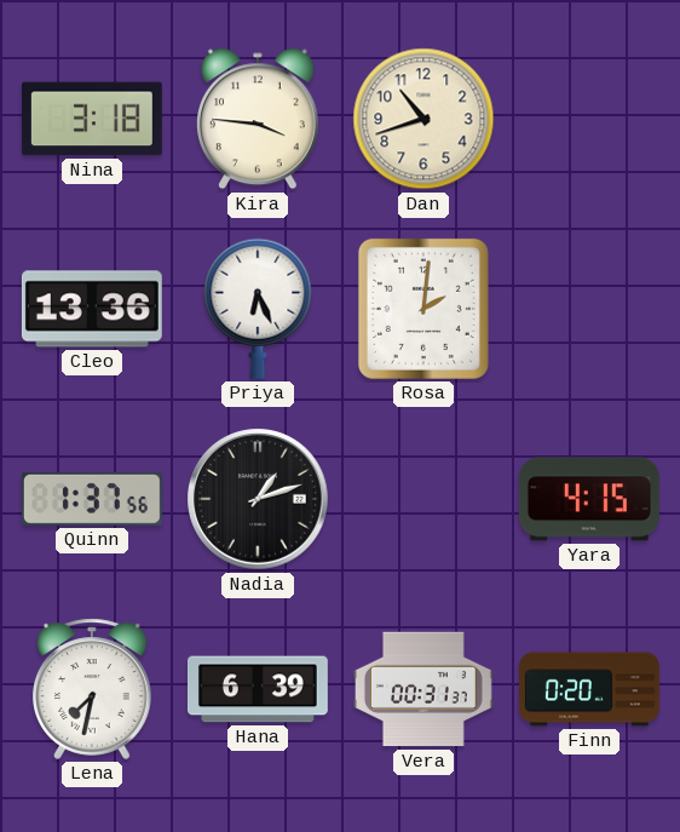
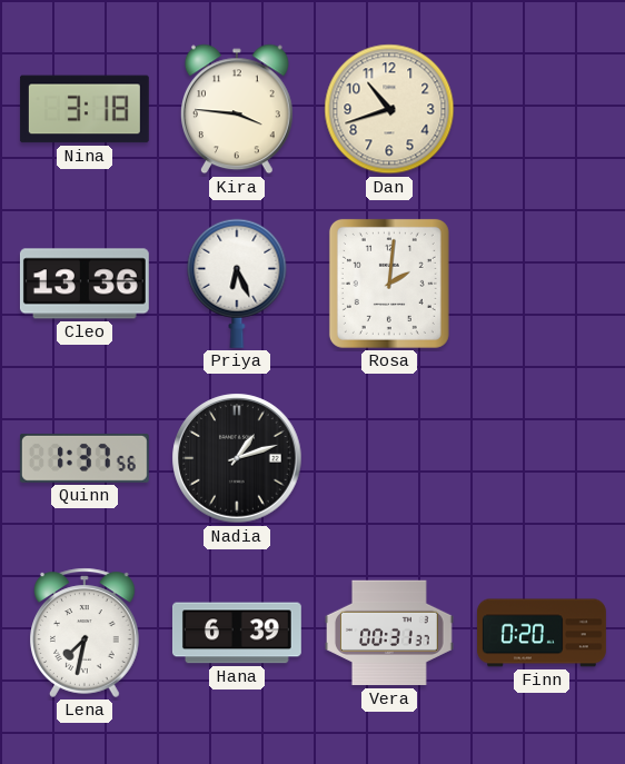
Yara: 4:15 -> none
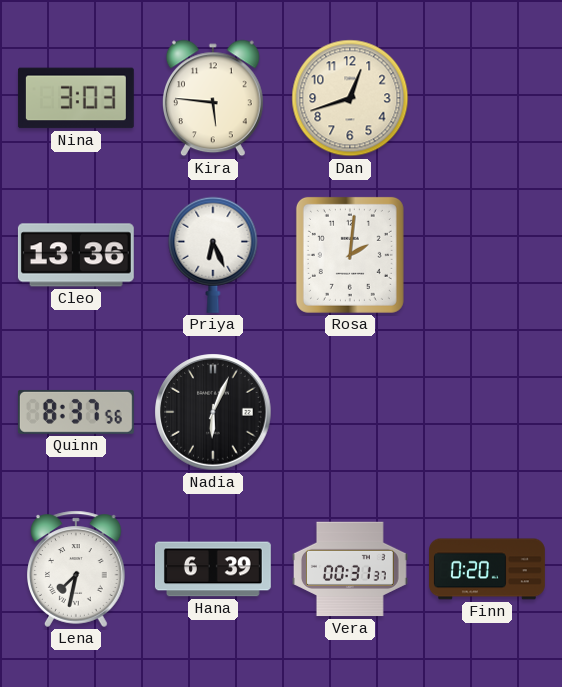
Nina: 3:18 -> 3:03
Kira: 3:46 -> 5:46
Dan: 10:42 -> 12:42
Quinn: 1:37 -> 8:37
Nadia: 1:12 -> 6:04
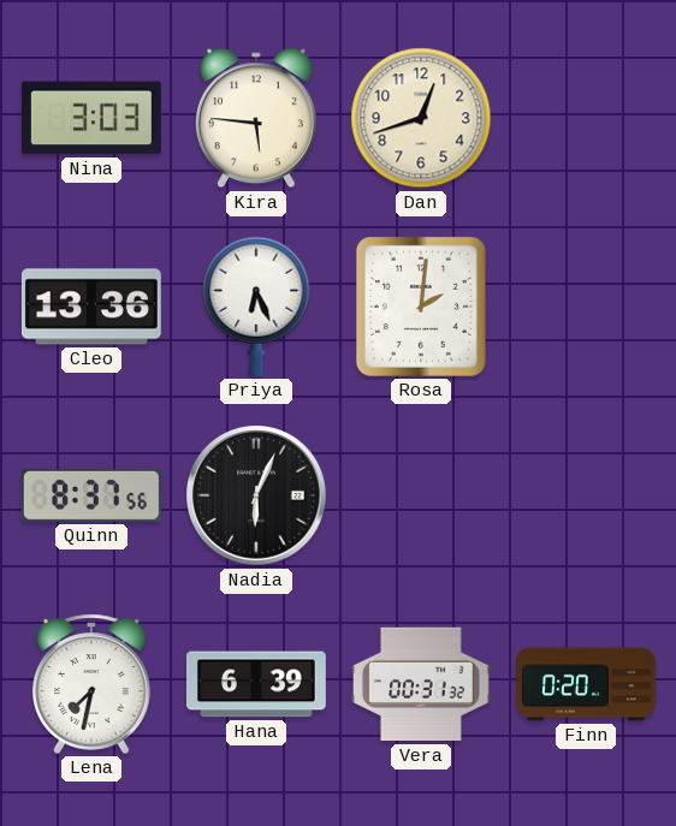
Vera: 00:31:37 -> 00:31:32
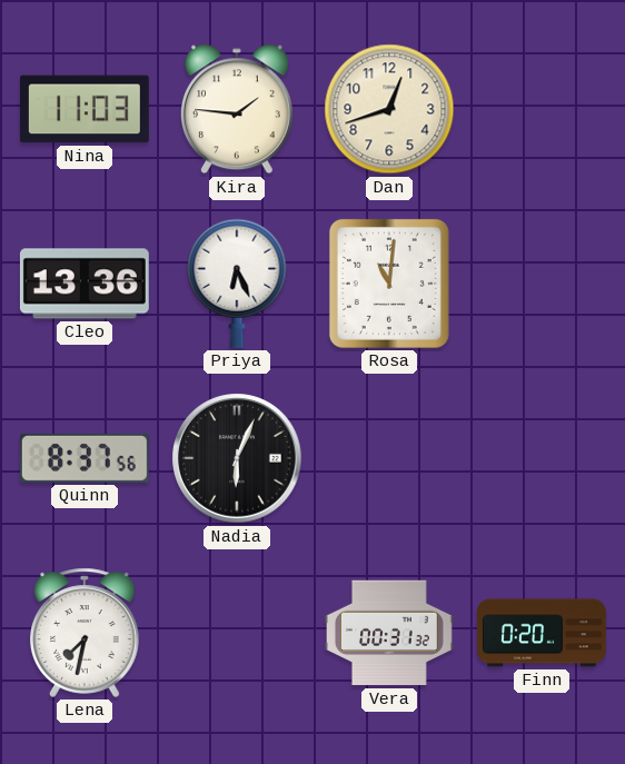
Nina: 3:03 -> 11:03
Kira: 5:46 -> 1:46
Rosa: 2:01 -> 11:01
Hana: 6:39 -> none
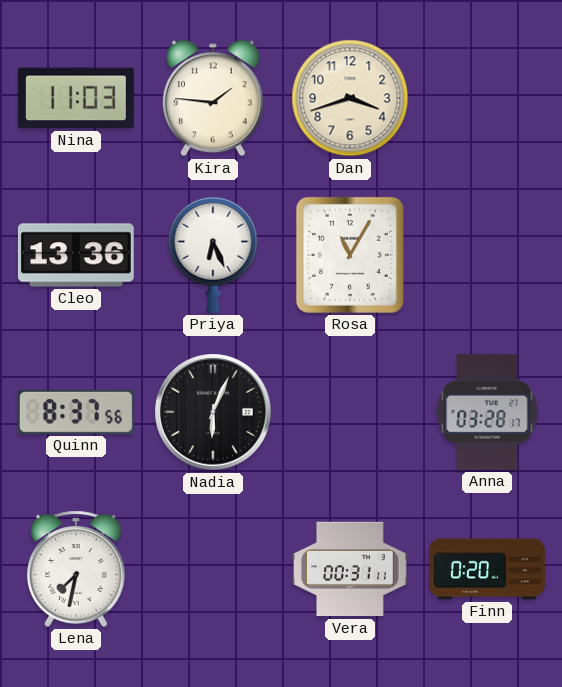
Dan: 12:42 -> 3:42
Rosa: 11:01 -> 11:05
Anna: none -> 03:28
Vera: 00:31:32 -> 00:31:11
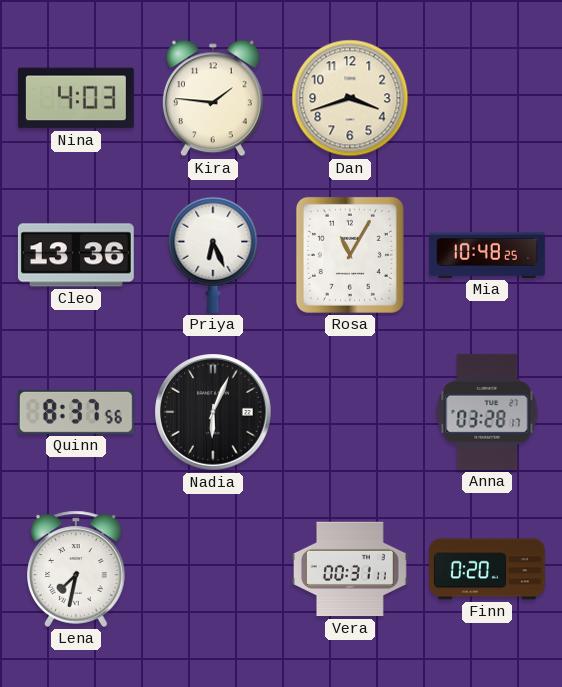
Nina: 11:03 -> 4:03
Mia: none -> 10:48
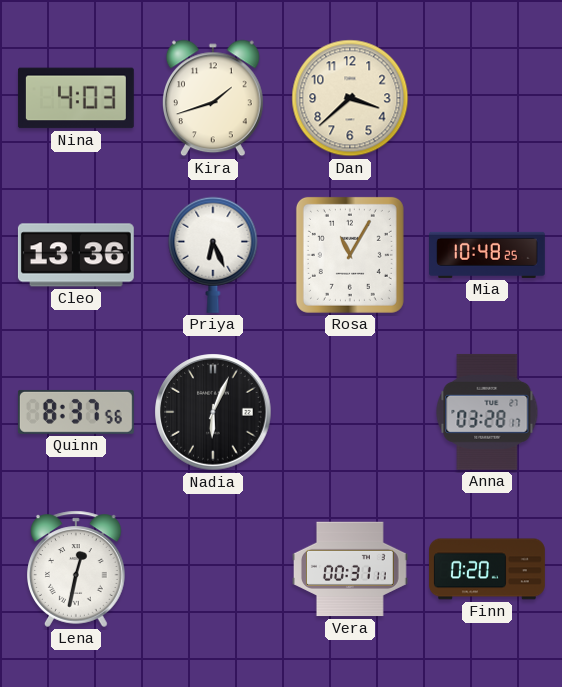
Kira: 1:46 -> 1:42
Dan: 3:42 -> 3:38
Lena: 7:32 -> 12:32
